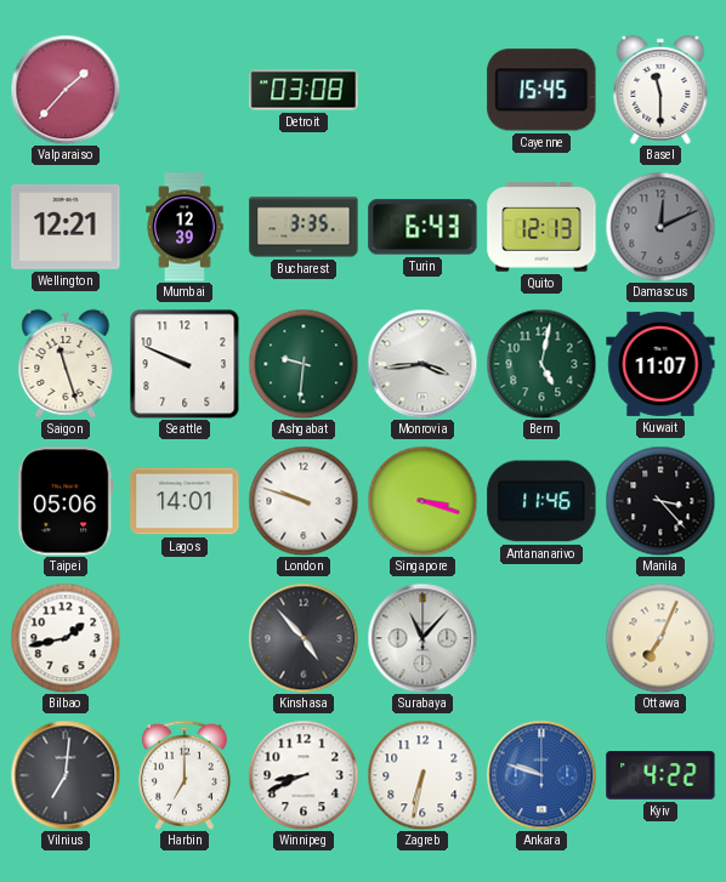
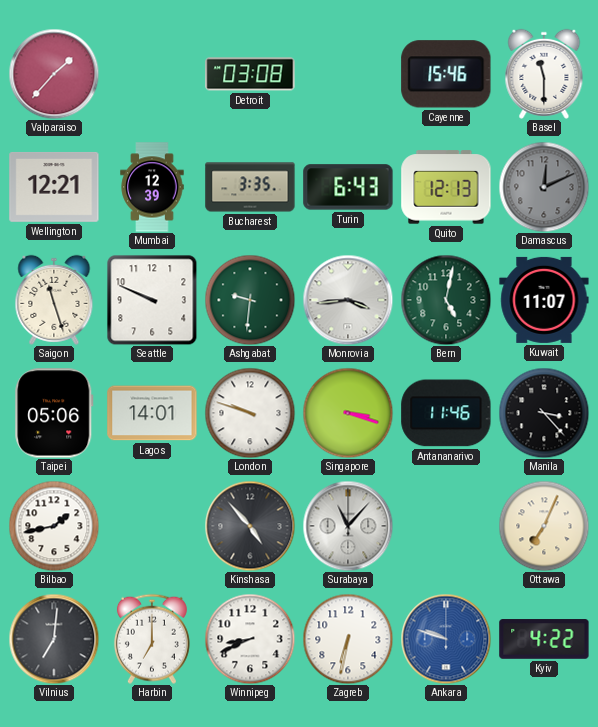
Cayenne: 15:45 -> 15:46
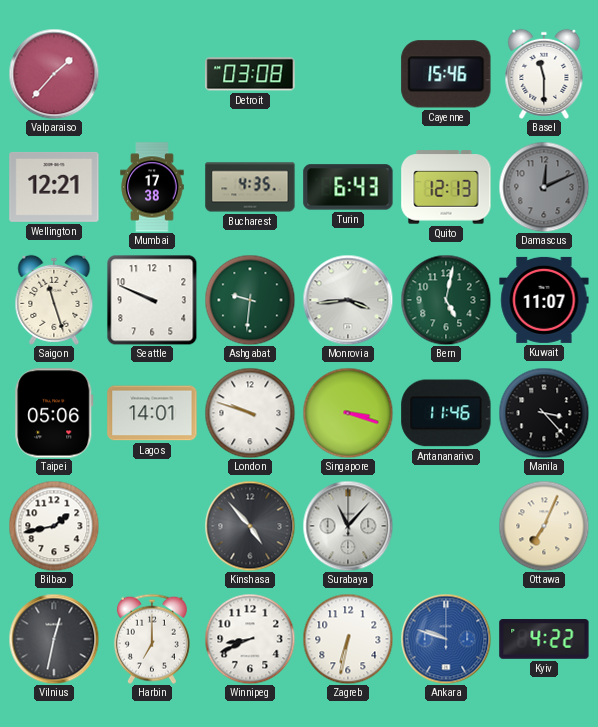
Mumbai: 12:39 -> 17:38
Bucharest: 3:35 -> 4:35
Vilnius: 7:01 -> 12:32
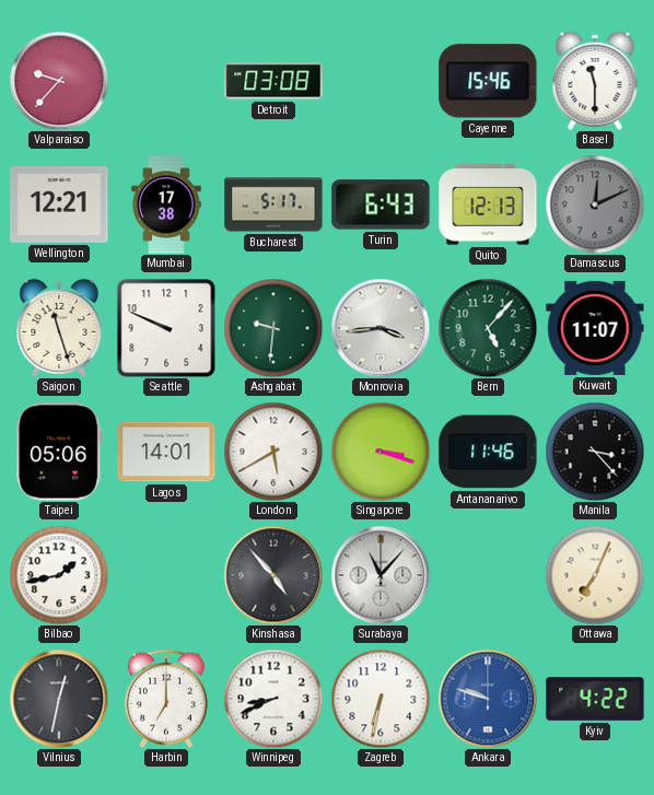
Valparaiso: 1:37 -> 9:37
Bucharest: 4:35 -> 5:17
Bern: 5:02 -> 5:07
London: 9:48 -> 5:40
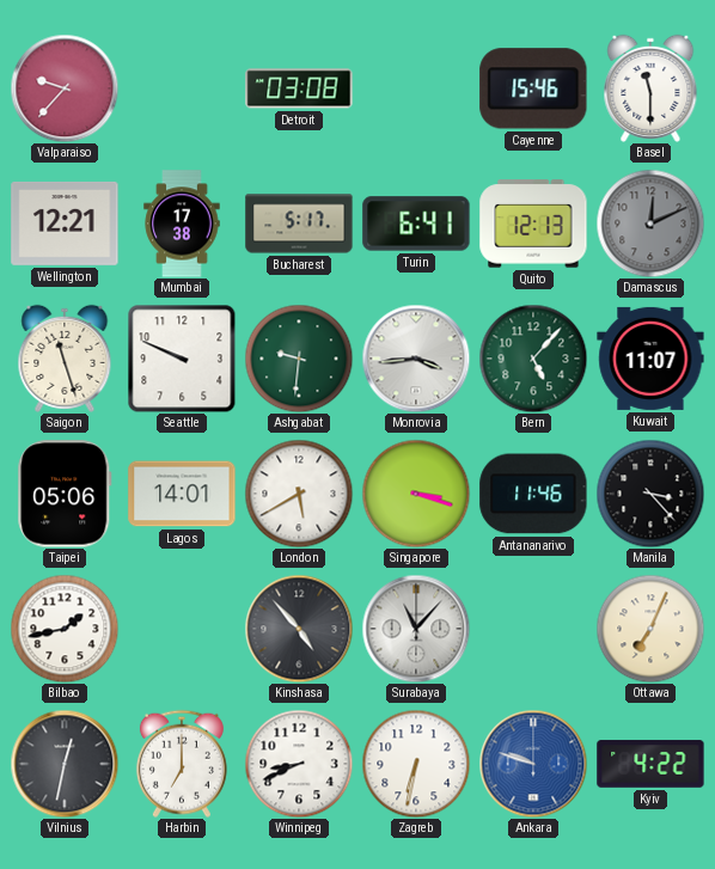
Turin: 6:43 -> 6:41
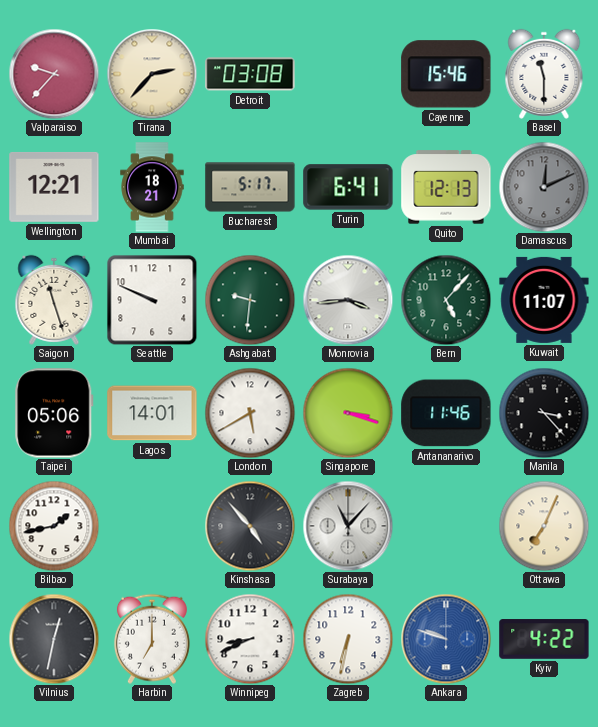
Tirana: none -> 2:37
Mumbai: 17:38 -> 18:21
